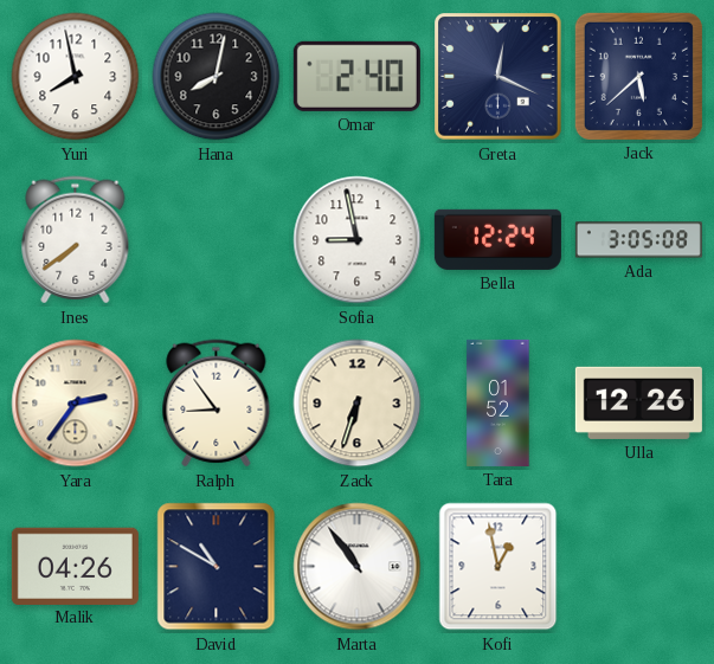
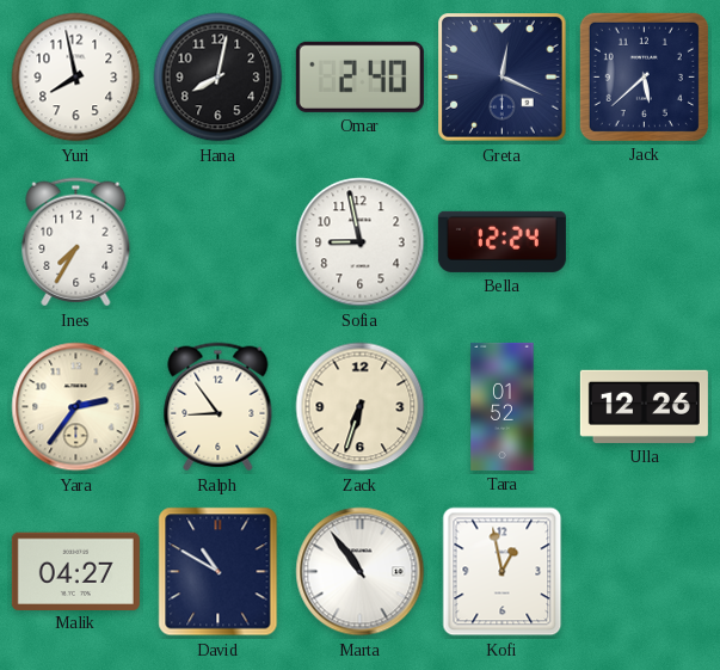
Ines: 7:39 -> 7:35
Ada: 3:05 -> none
Malik: 04:26 -> 04:27
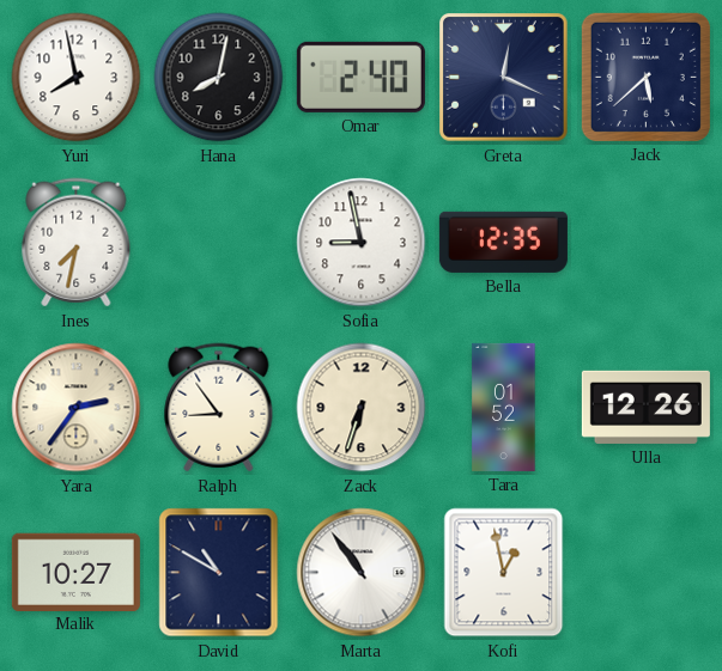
Ines: 7:35 -> 7:32
Bella: 12:24 -> 12:35
Malik: 04:27 -> 10:27
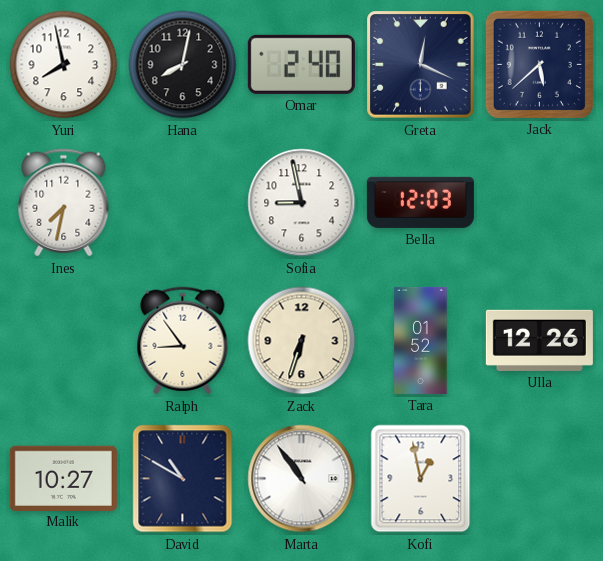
Bella: 12:35 -> 12:03
Yara: 2:36 -> none
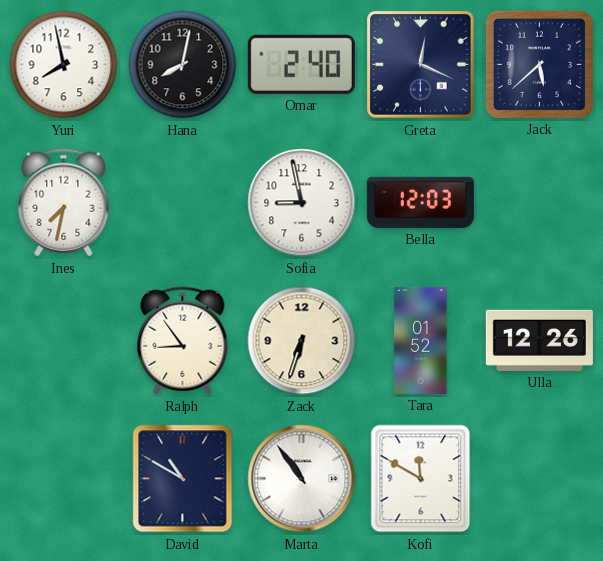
Malik: 10:27 -> none
Kofi: 12:58 -> 11:50
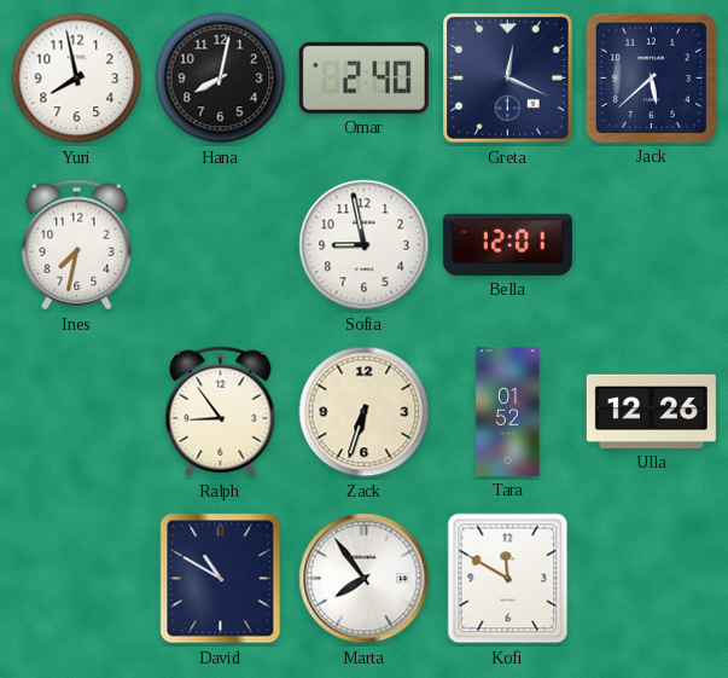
Bella: 12:03 -> 12:01
Marta: 10:54 -> 7:54
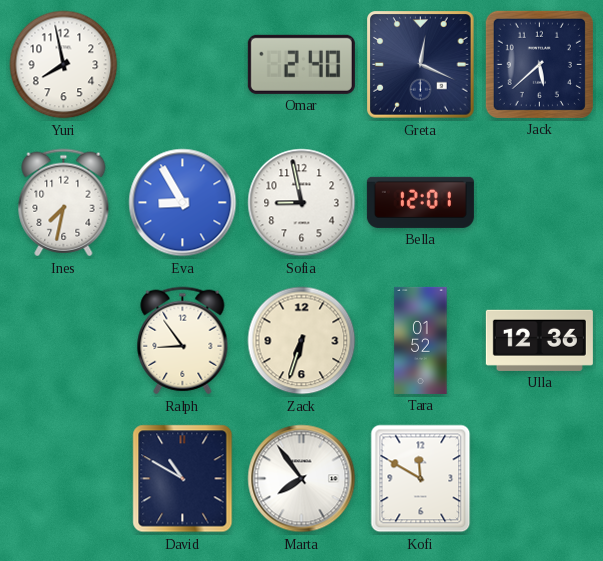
Hana: 8:02 -> none
Eva: none -> 8:55
Ulla: 12:26 -> 12:36
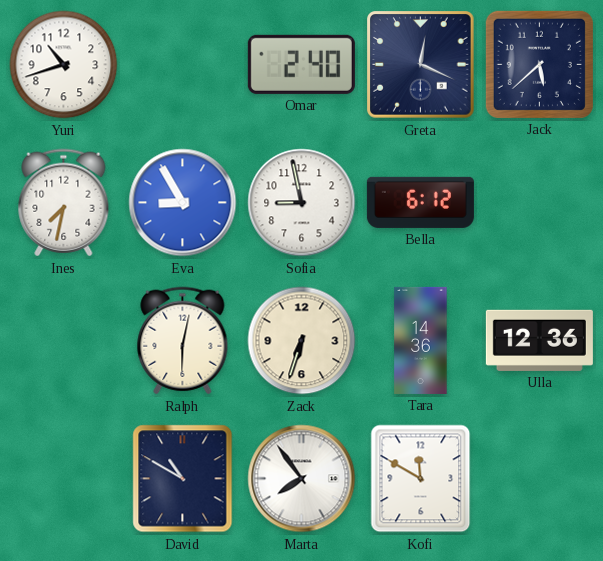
Yuri: 7:58 -> 10:42
Bella: 12:01 -> 6:12
Ralph: 8:54 -> 6:02
Tara: 01:52 -> 14:36
